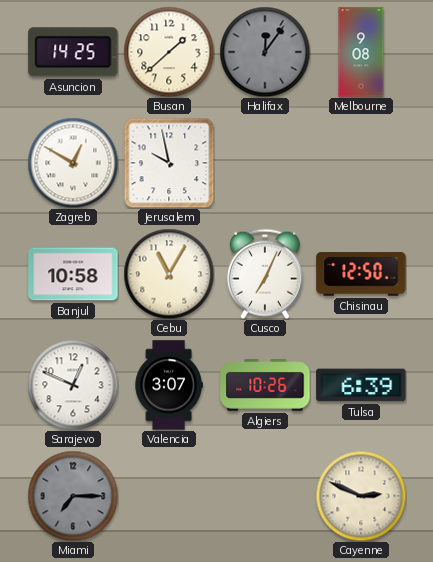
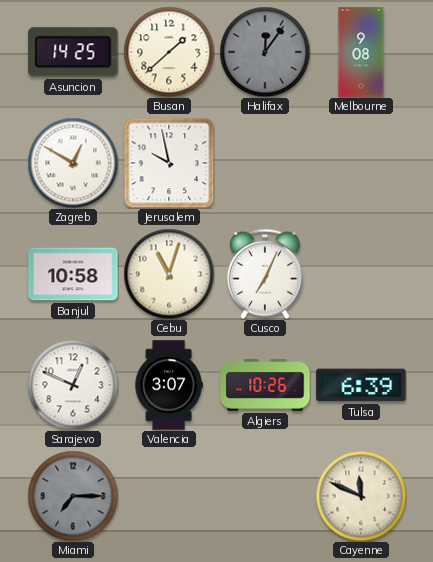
Cebu: 11:05 -> 11:03
Chisinau: 12:50 -> none
Cayenne: 2:49 -> 11:49
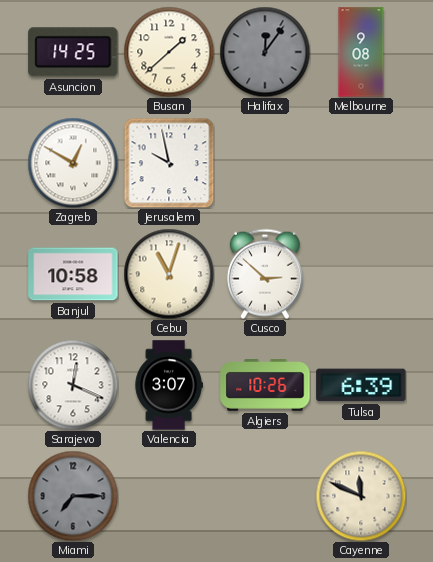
Cusco: 7:04 -> 2:52
Sarajevo: 12:49 -> 12:19
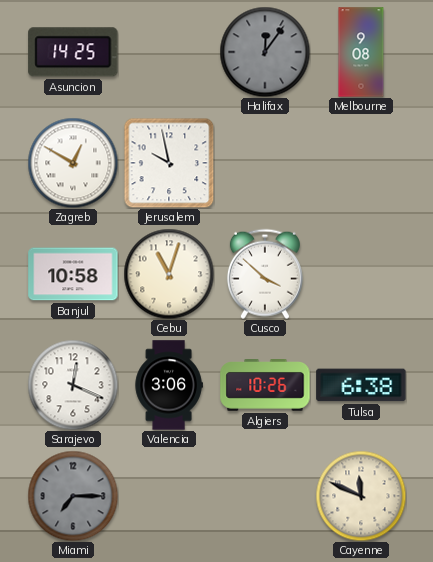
Busan: 1:38 -> none
Cusco: 2:52 -> 3:52
Valencia: 3:07 -> 3:06
Tulsa: 6:39 -> 6:38
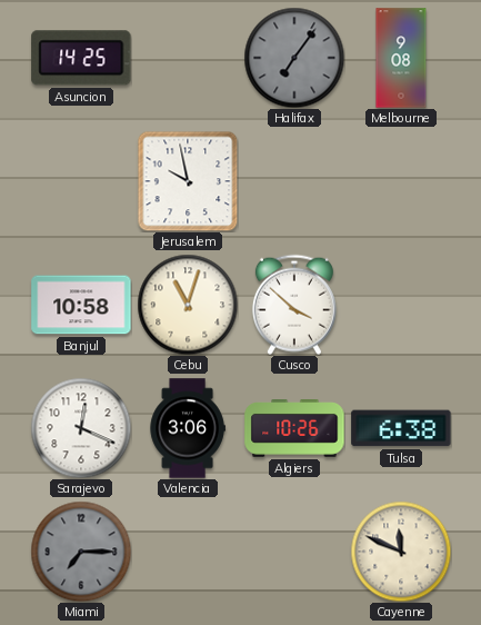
Halifax: 12:06 -> 7:06
Zagreb: 12:50 -> none
